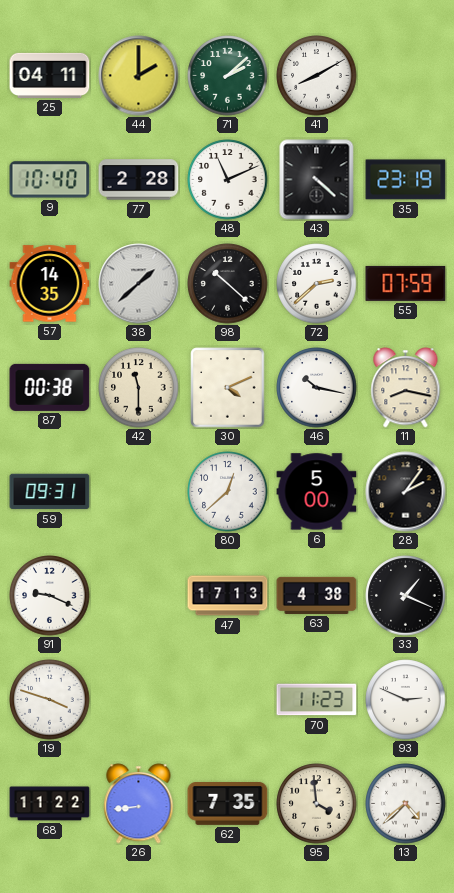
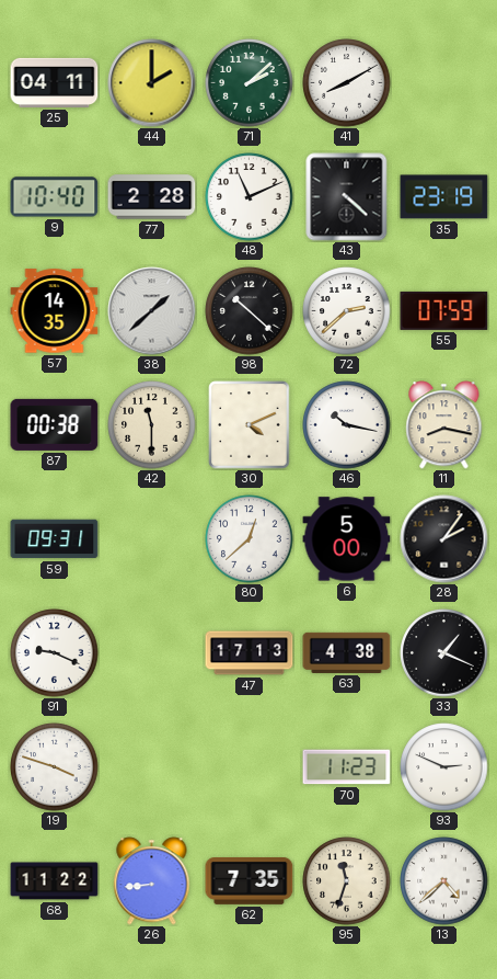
95: 3:59 -> 11:33
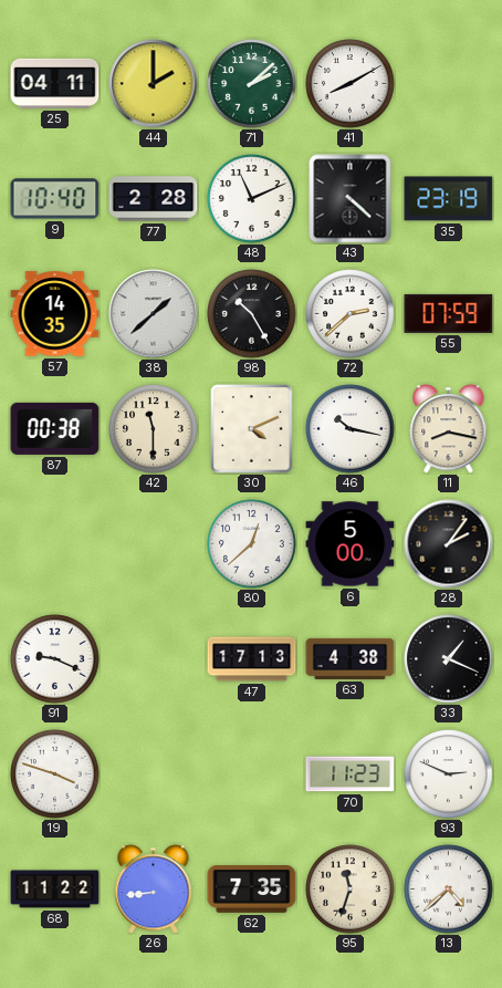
98: 10:22 -> 10:25
59: 09:31 -> none
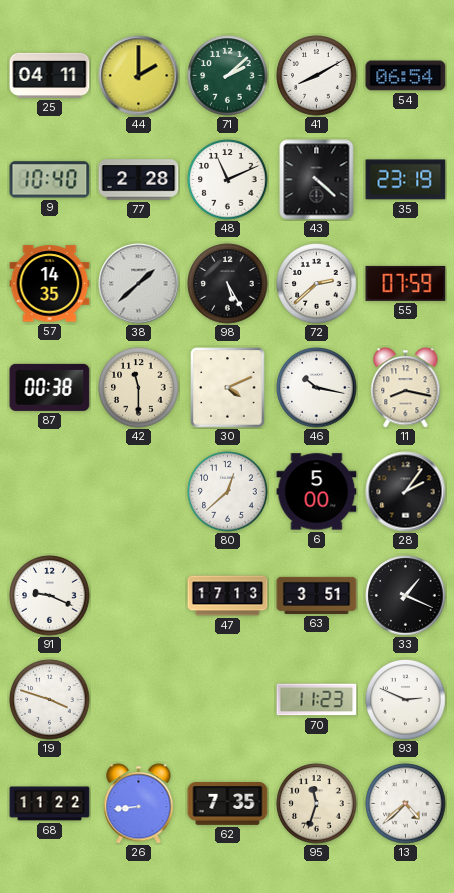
54: none -> 06:54
98: 10:25 -> 5:25
63: 4:38 -> 3:51
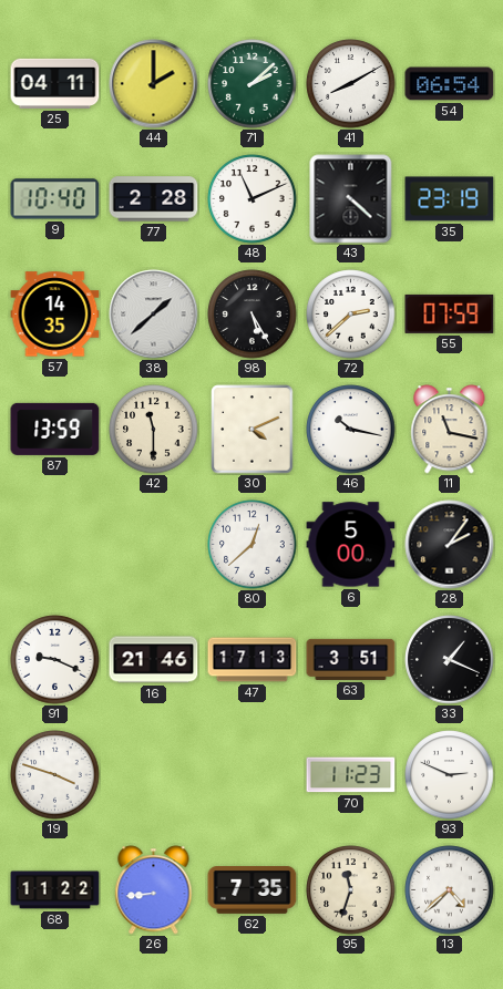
87: 00:38 -> 13:59
11: 8:17 -> 11:17
16: none -> 21:46
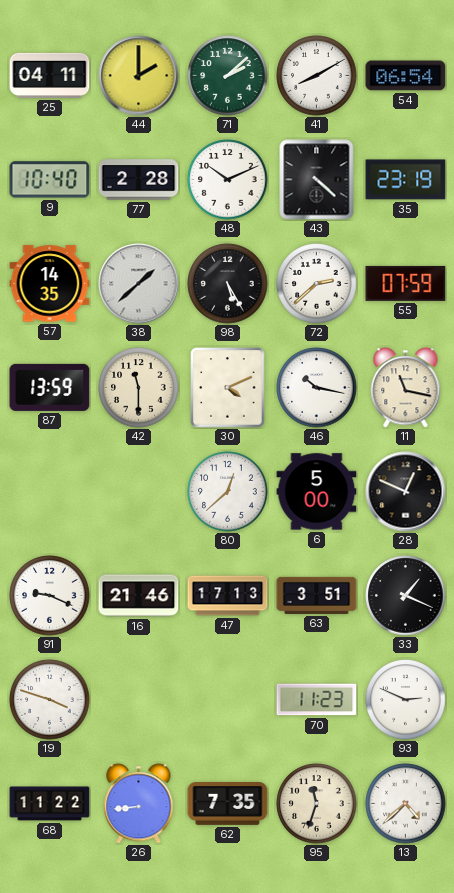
48: 11:11 -> 10:11
28: 2:06 -> 12:49
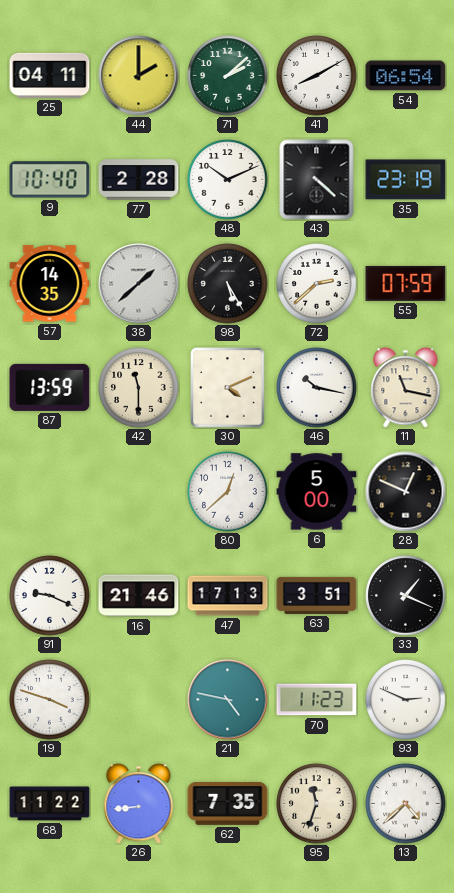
21: none -> 4:47
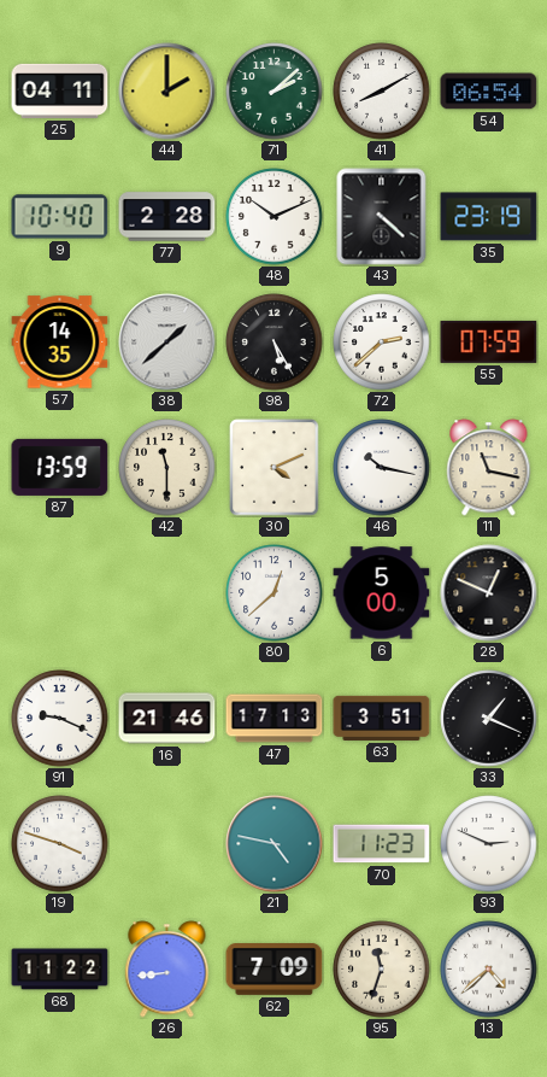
62: 7:35 -> 7:09
